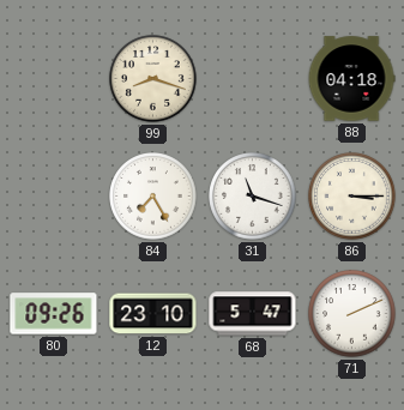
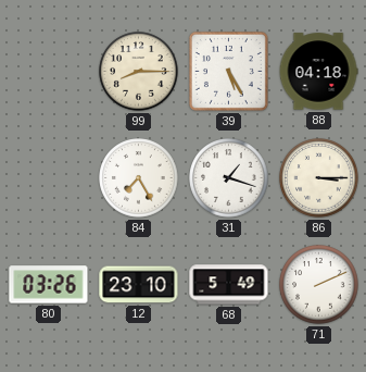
99: 8:18 -> 8:15
39: none -> 5:25
31: 11:18 -> 1:18
80: 09:26 -> 03:26
68: 5:47 -> 5:49
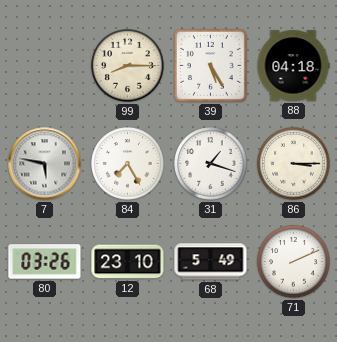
7: none -> 5:47
